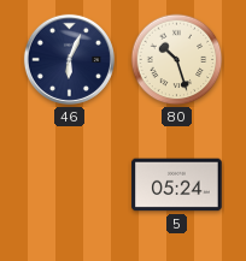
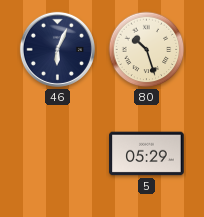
5: 05:24 -> 05:29
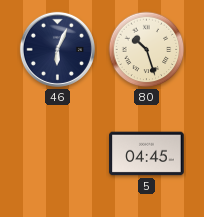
5: 05:29 -> 04:45
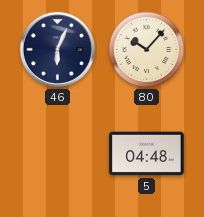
80: 10:27 -> 10:07
5: 04:45 -> 04:48
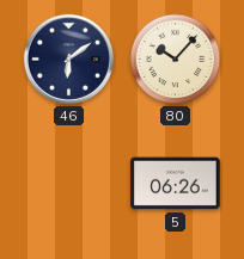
46: 6:04 -> 6:09
5: 04:48 -> 06:26
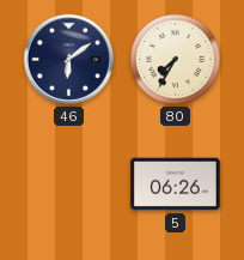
80: 10:07 -> 7:35
